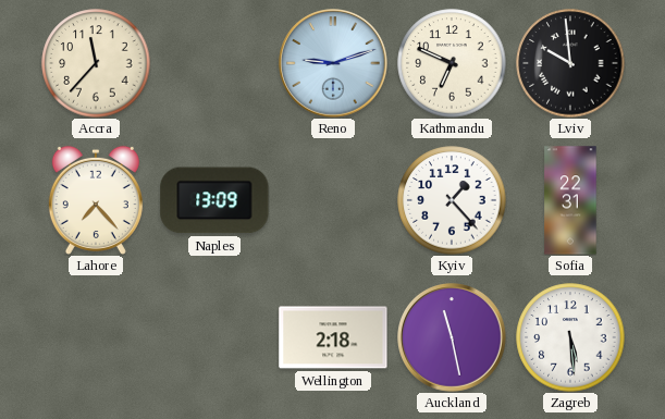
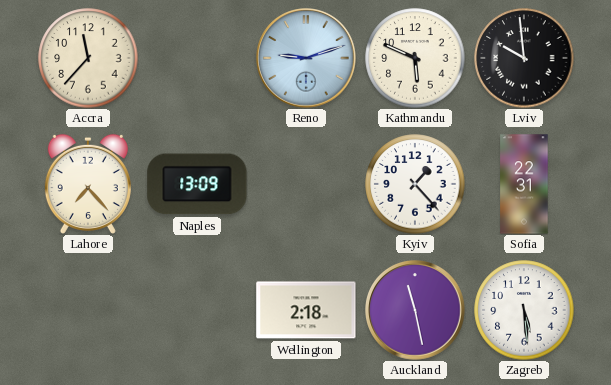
Kathmandu: 6:49 -> 5:49
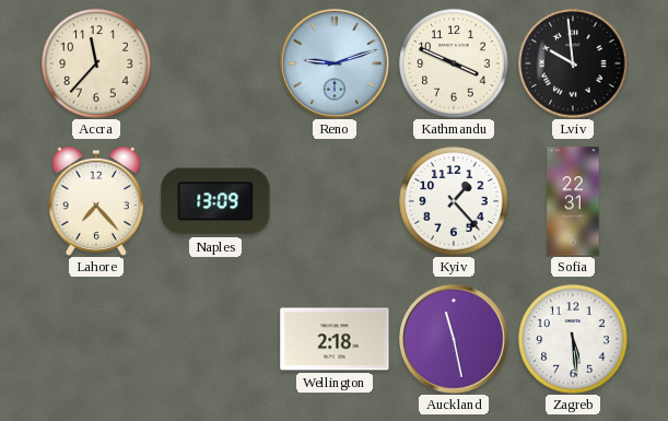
Kathmandu: 5:49 -> 3:49
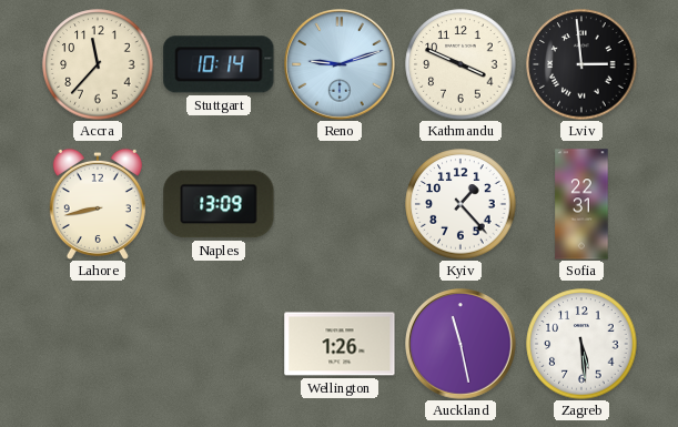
Stuttgart: none -> 10:14
Lviv: 9:59 -> 2:59
Lahore: 7:23 -> 8:43
Wellington: 2:18 -> 1:26
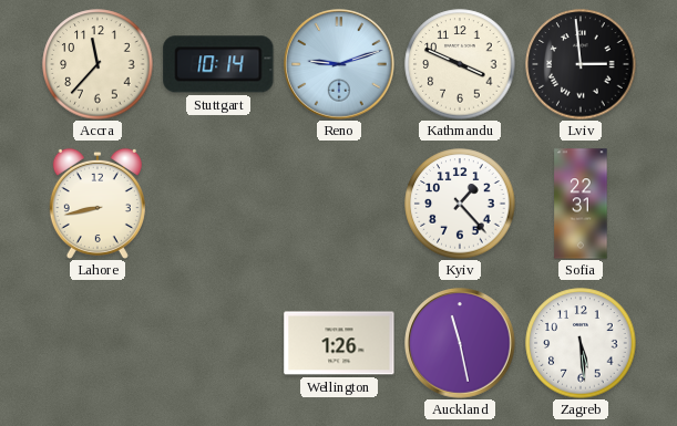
Naples: 13:09 -> none
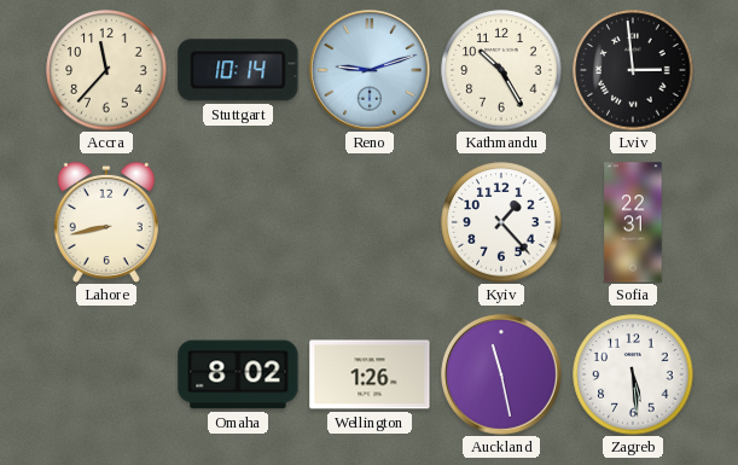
Kathmandu: 3:49 -> 10:25
Omaha: none -> 8:02
